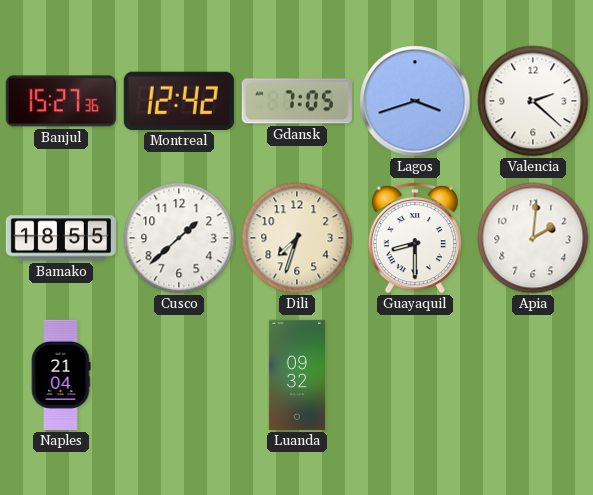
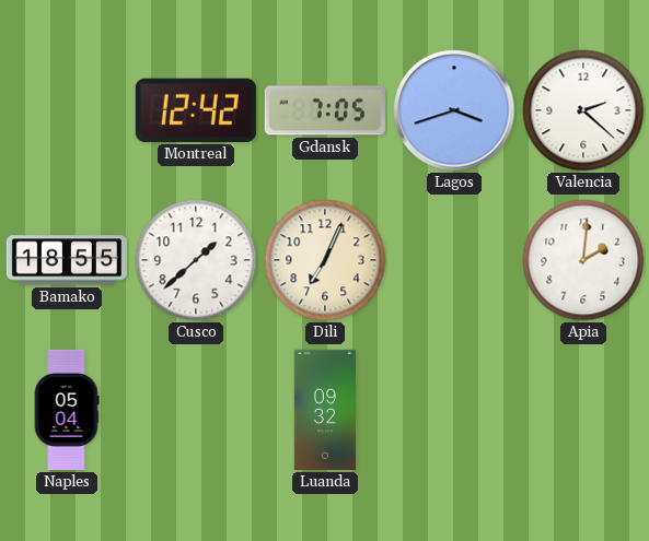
Banjul: 15:27 -> none
Dili: 7:33 -> 7:04
Guayaquil: 8:30 -> none
Naples: 21:04 -> 05:04
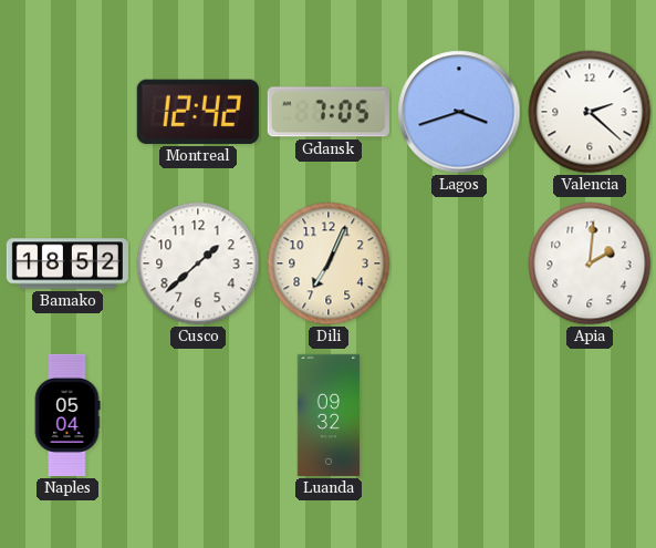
Bamako: 18:55 -> 18:52
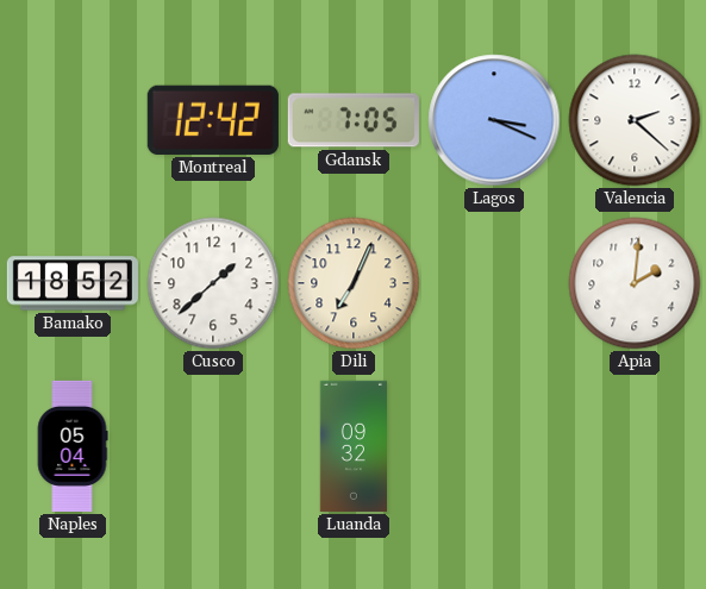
Lagos: 3:42 -> 3:19
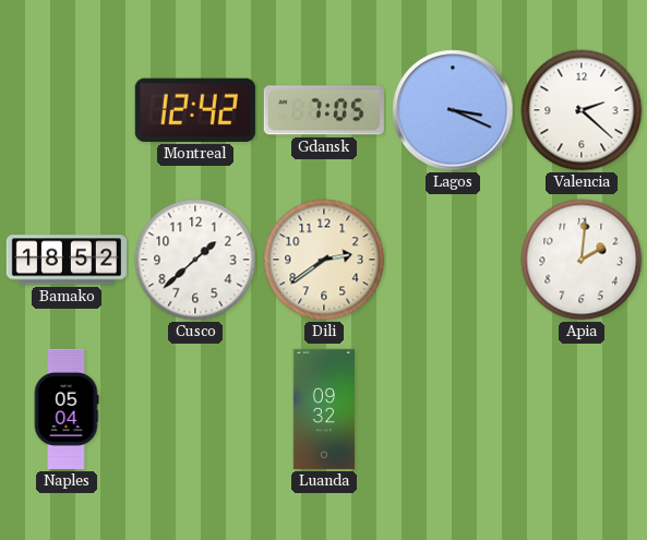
Dili: 7:04 -> 2:39
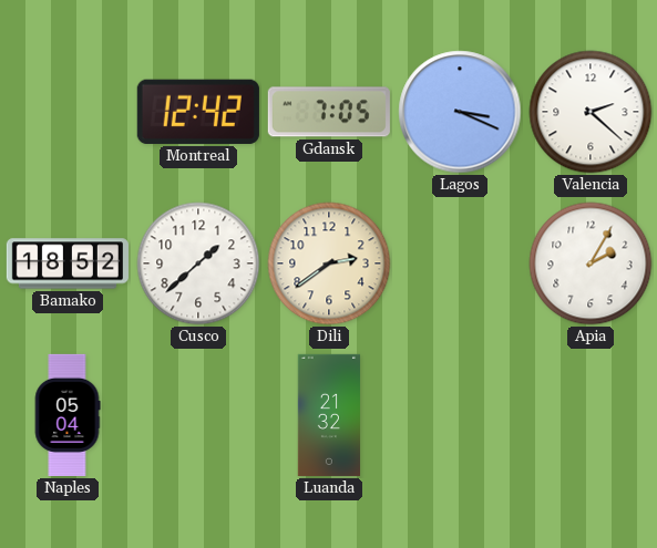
Apia: 2:01 -> 2:05
Luanda: 09:32 -> 21:32
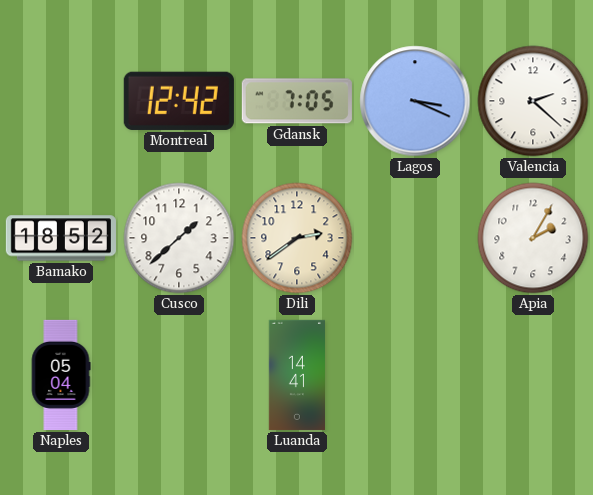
Luanda: 21:32 -> 14:41
